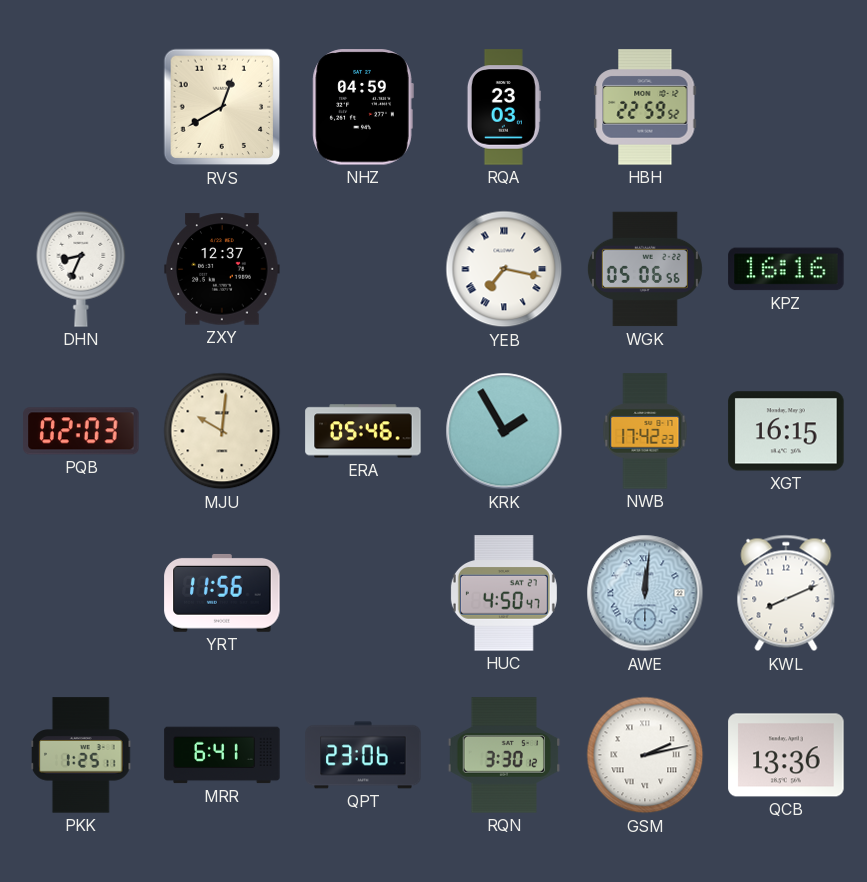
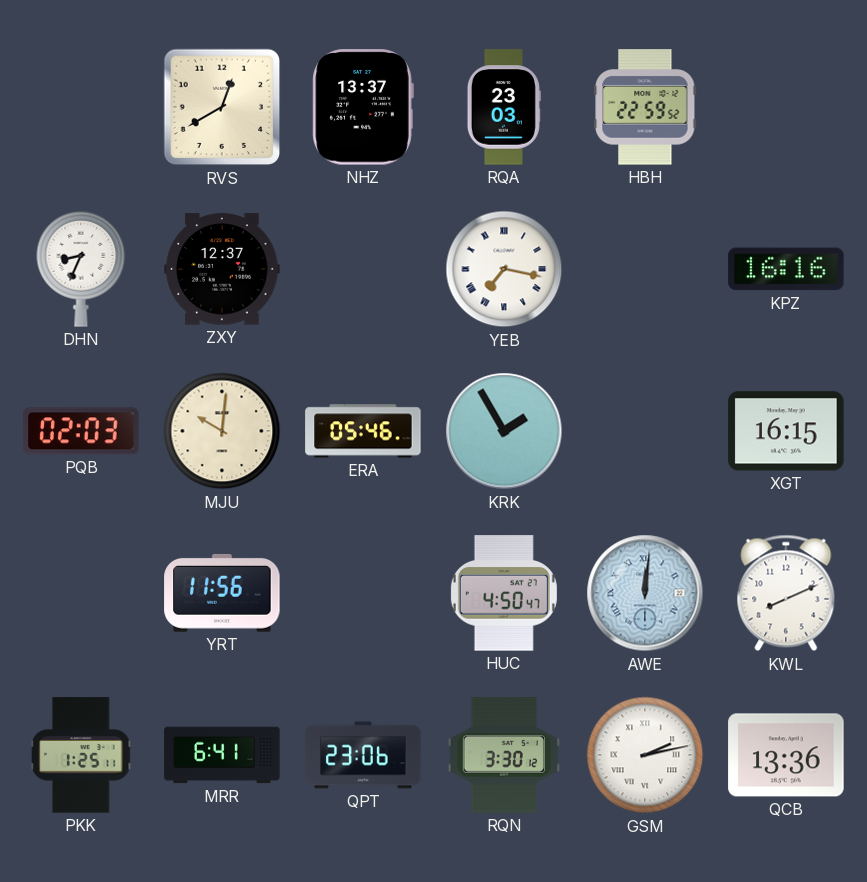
NHZ: 04:59 -> 13:37
WGK: 05:06 -> none
NWB: 17:42 -> none
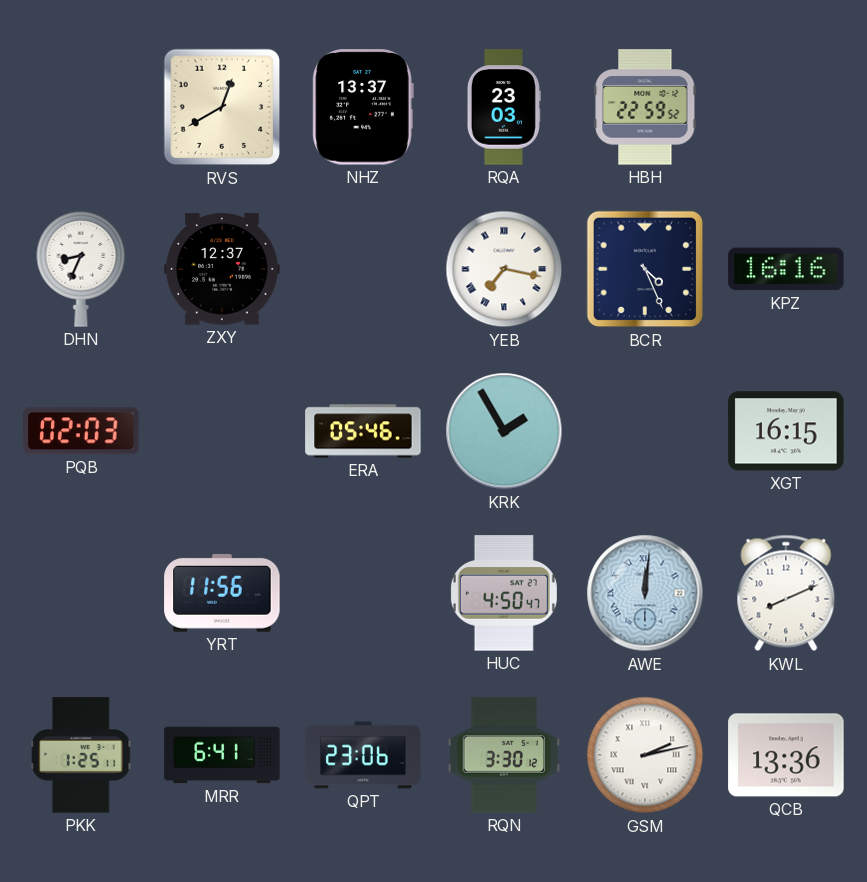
BCR: none -> 4:26
MJU: 10:01 -> none
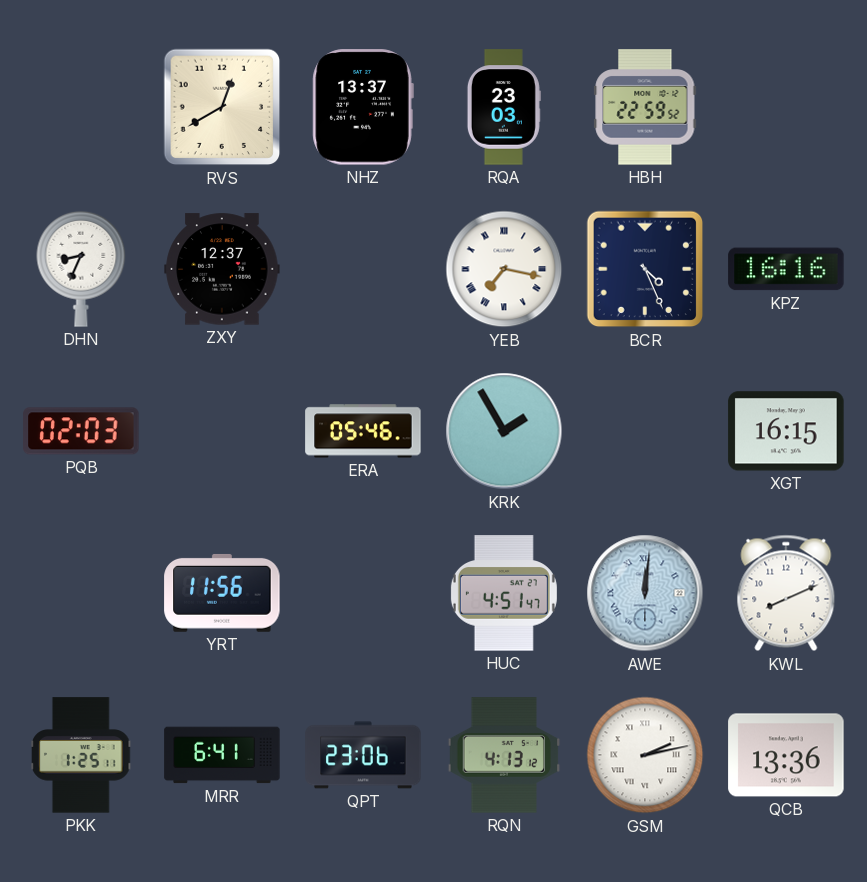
HUC: 4:50 -> 4:51
RQN: 3:30 -> 4:13
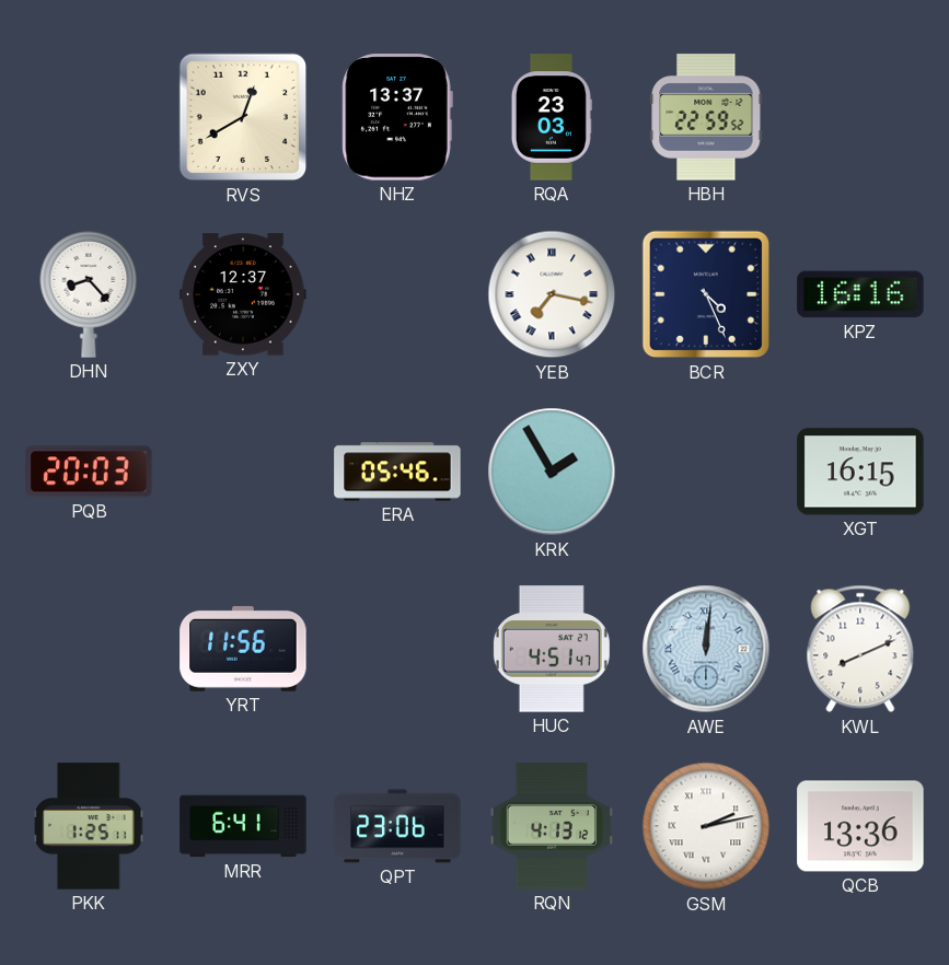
DHN: 8:34 -> 8:23
PQB: 02:03 -> 20:03
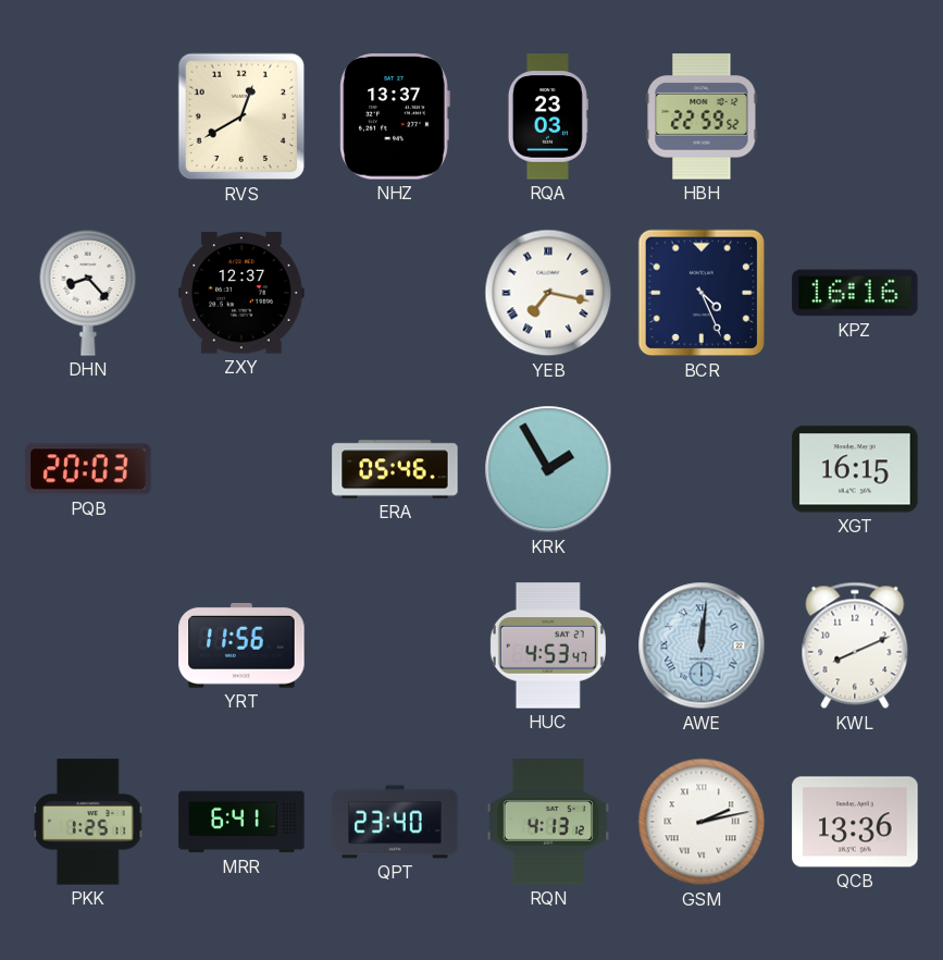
HUC: 4:51 -> 4:53
QPT: 23:06 -> 23:40
